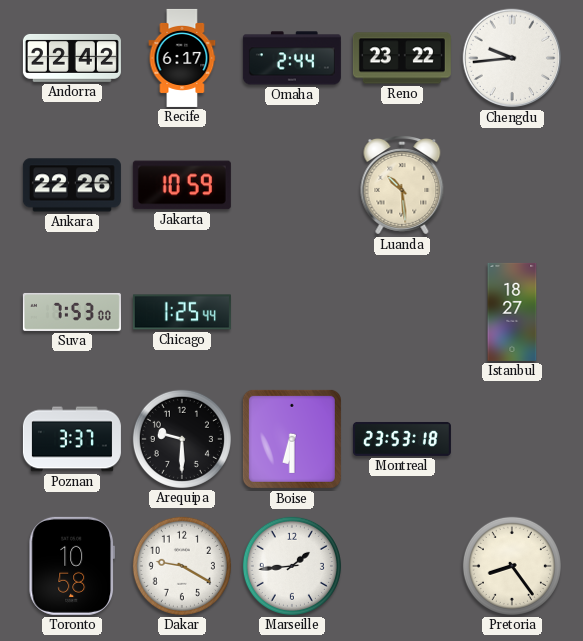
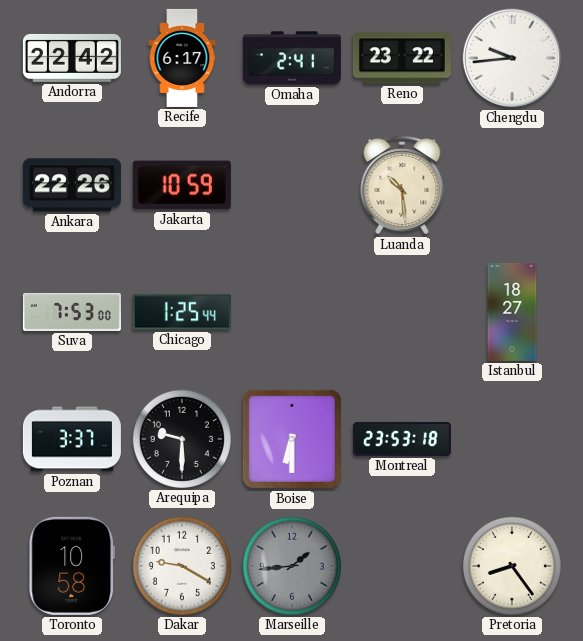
Omaha: 2:44 -> 2:41
Marseille dial: white -> grey
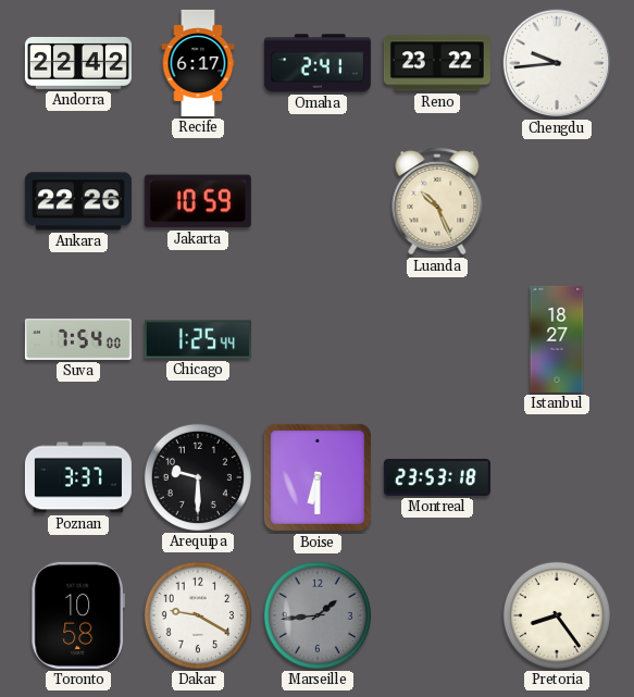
Luanda: 10:29 -> 10:26
Suva: 7:53 -> 7:54
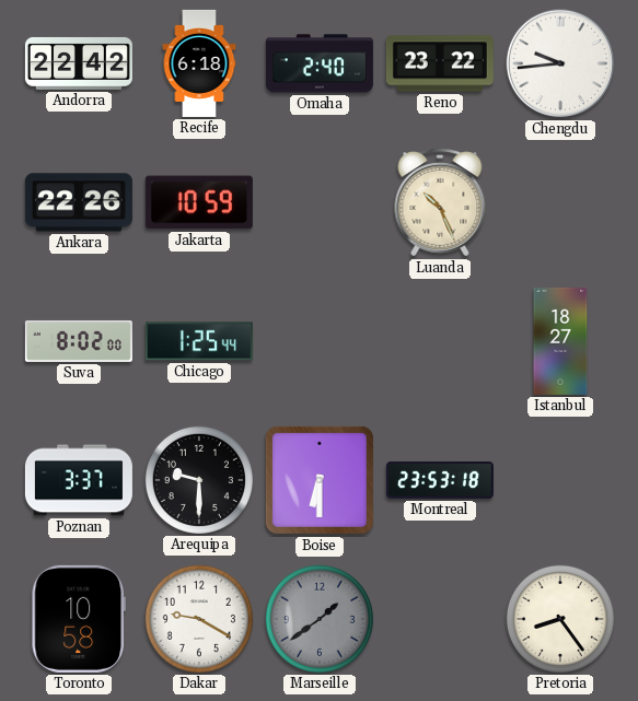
Recife: 6:17 -> 6:18
Omaha: 2:41 -> 2:40
Suva: 7:54 -> 8:02
Marseille: 1:44 -> 1:39
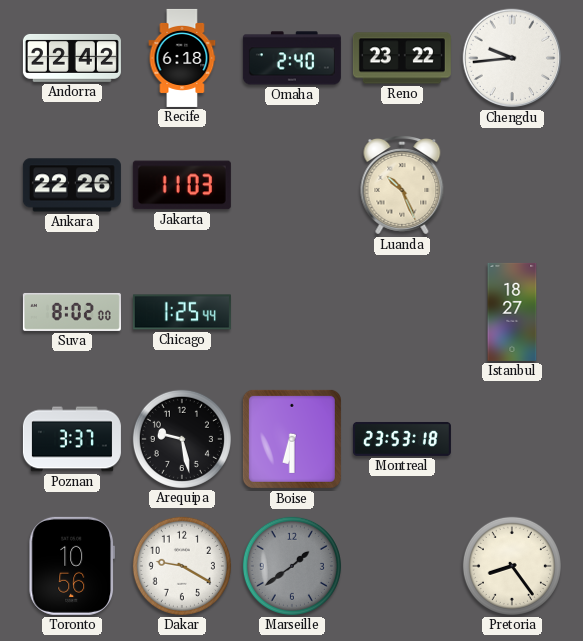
Jakarta: 10:59 -> 11:03
Arequipa: 9:30 -> 9:28
Toronto: 10:58 -> 10:56
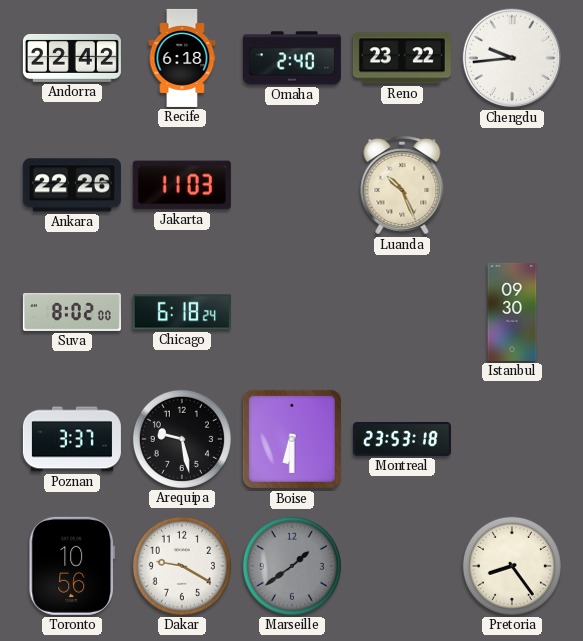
Chicago: 1:25 -> 6:18
Istanbul: 18:27 -> 09:30
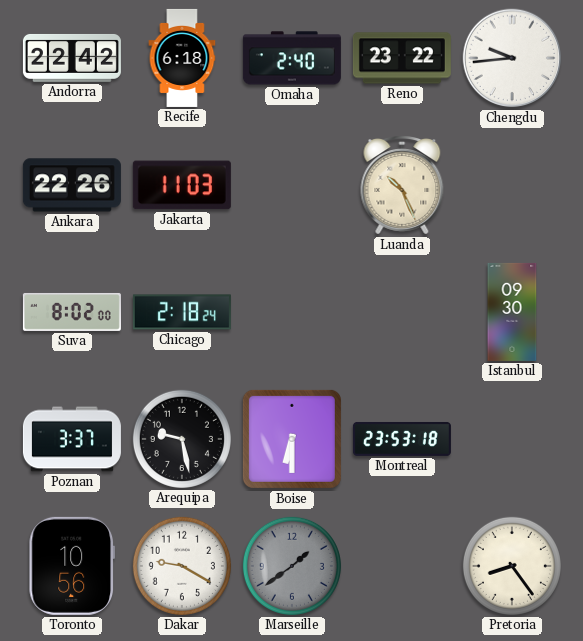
Chicago: 6:18 -> 2:18
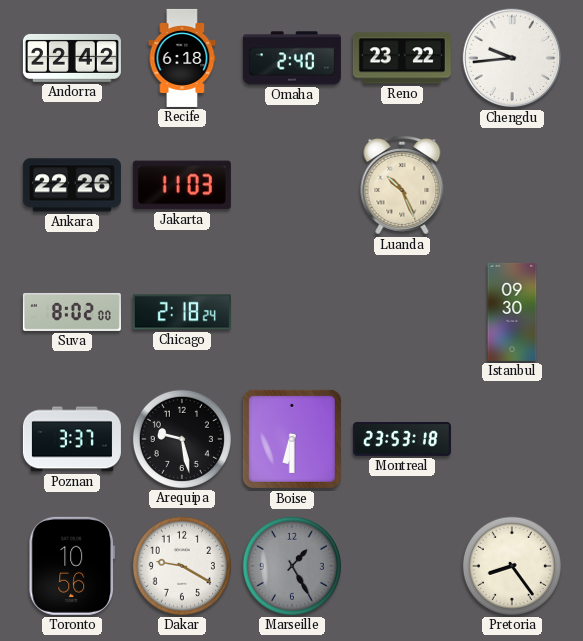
Marseille: 1:39 -> 1:25
